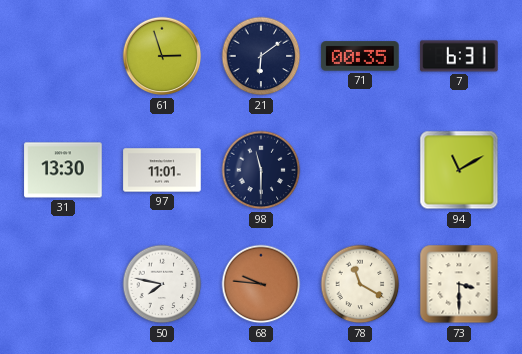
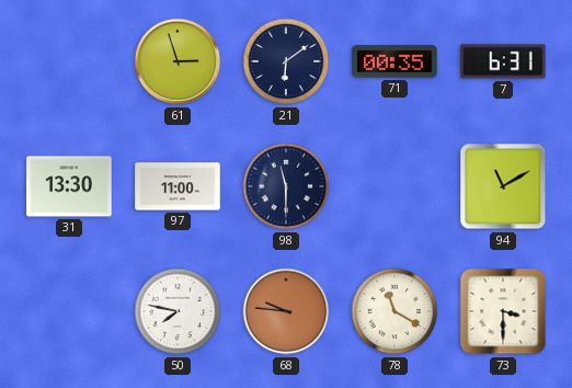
97: 11:01 -> 11:00
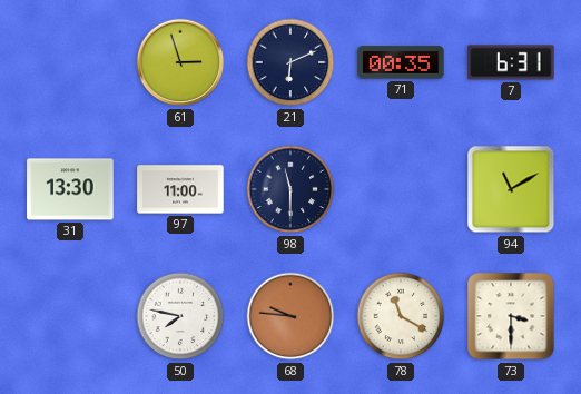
21: 6:09 -> 6:11
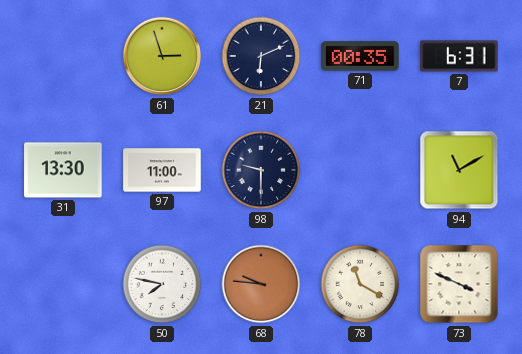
98: 11:30 -> 9:30
73: 3:30 -> 3:49
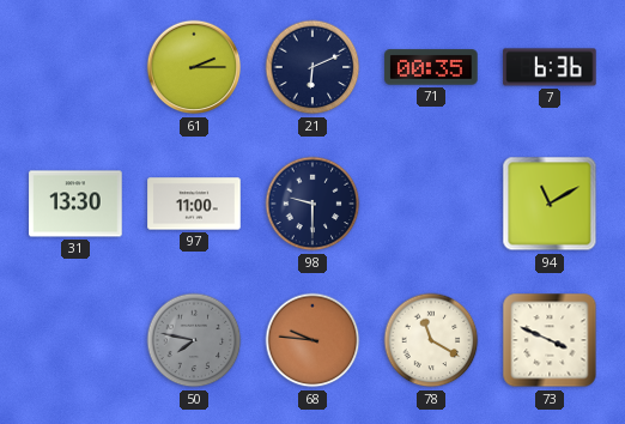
61: 2:57 -> 2:15
7: 6:31 -> 6:36
50 dial: white -> grey
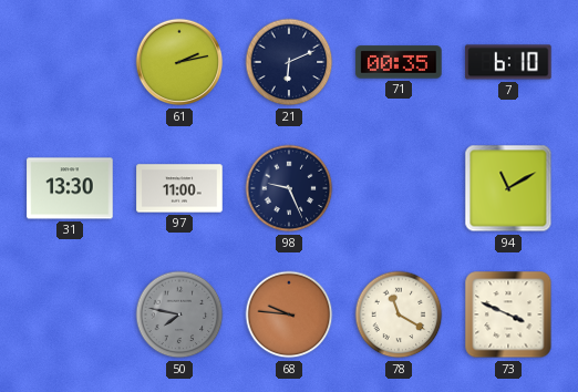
61: 2:15 -> 2:13
7: 6:36 -> 6:10
98: 9:30 -> 9:26
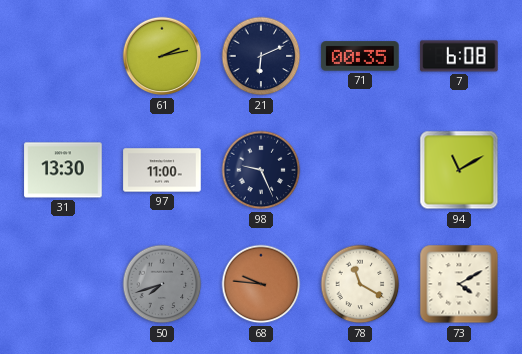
7: 6:10 -> 6:08
50: 7:47 -> 7:42
73: 3:49 -> 4:10
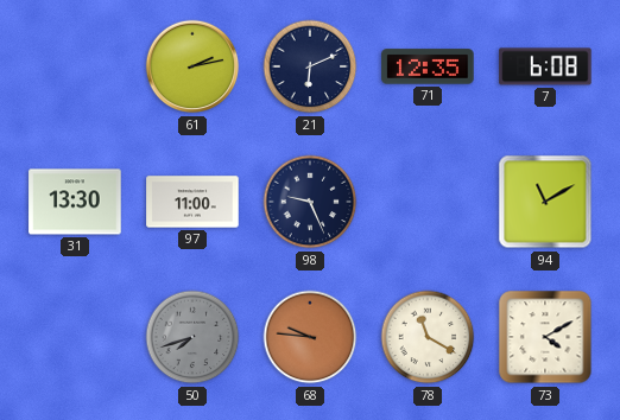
71: 00:35 -> 12:35
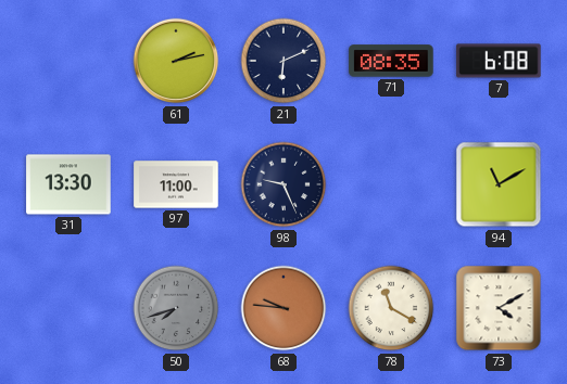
71: 12:35 -> 08:35
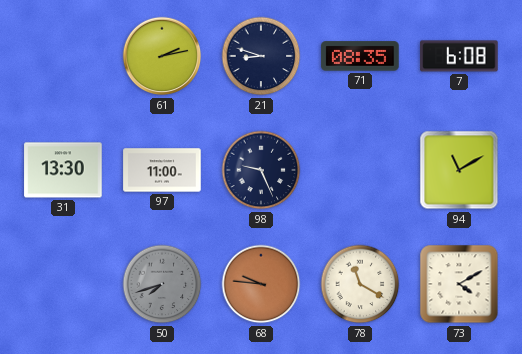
21: 6:11 -> 8:48
